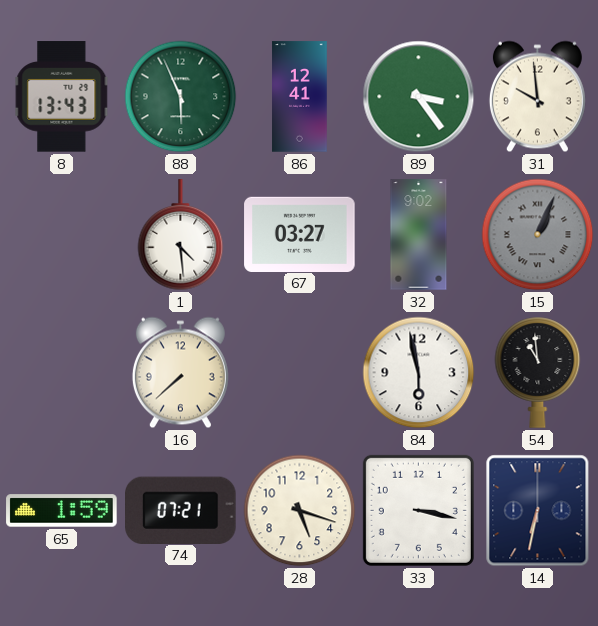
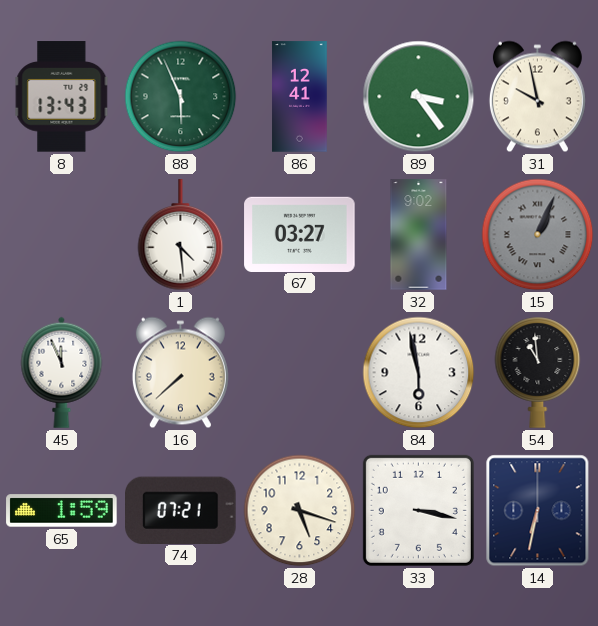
31: 9:59 -> 9:58
45: none -> 11:56
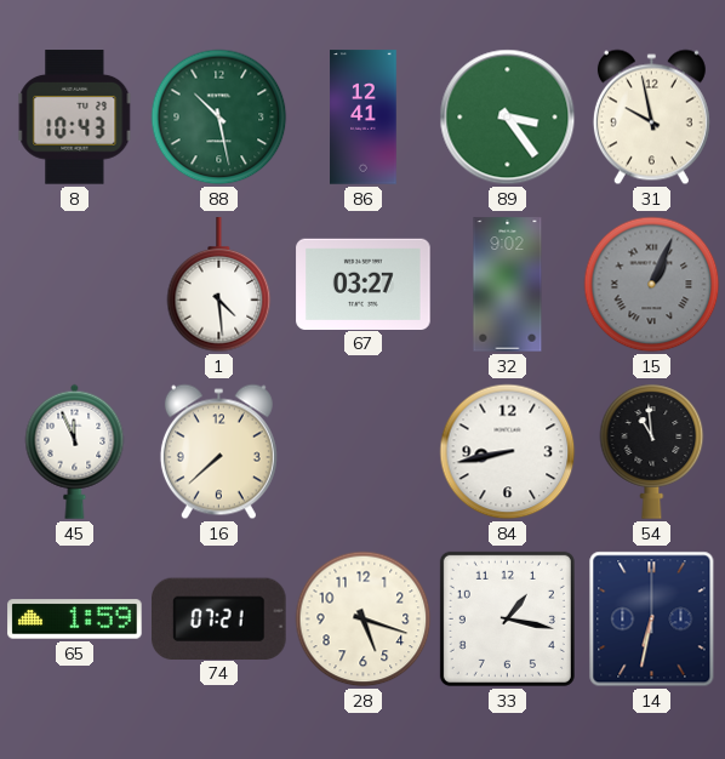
8: 13:43 -> 10:43
88: 5:56 -> 10:28
84: 5:58 -> 8:43
33: 3:17 -> 1:17
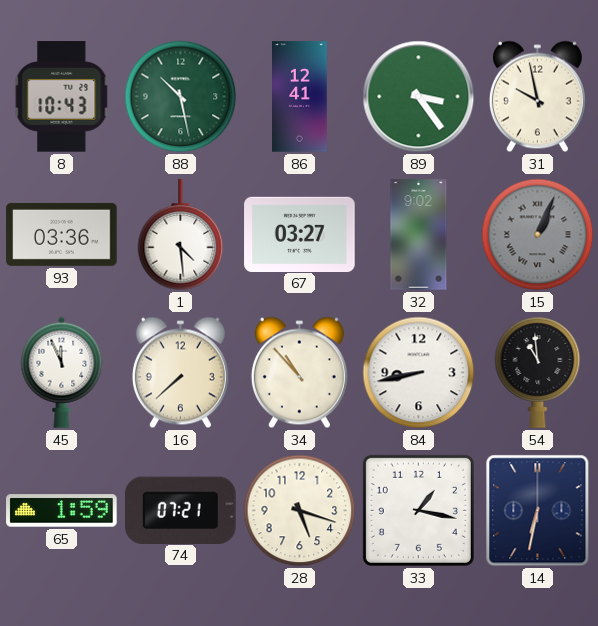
93: none -> 03:36
34: none -> 10:53
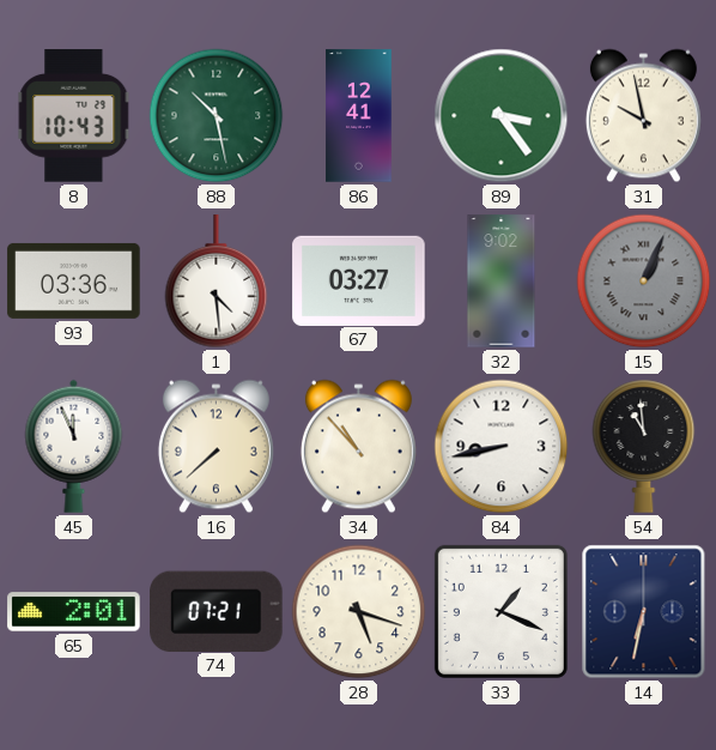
65: 1:59 -> 2:01
33: 1:17 -> 1:19
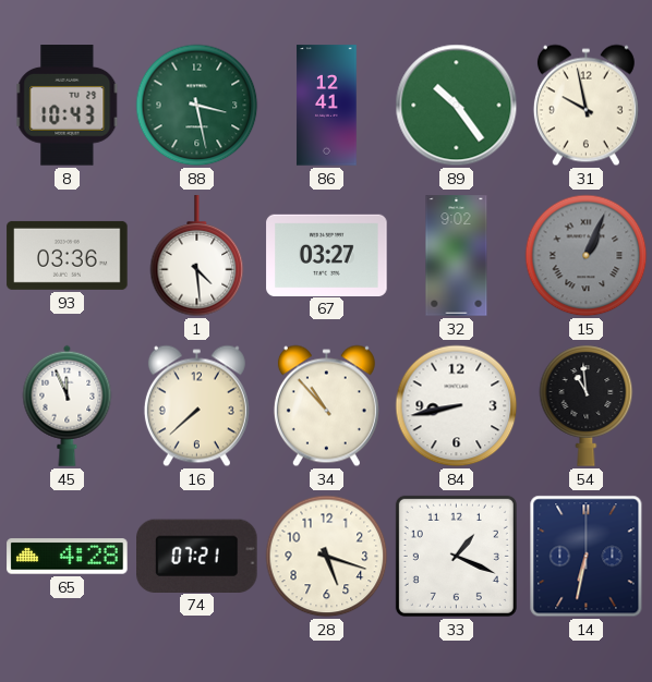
88: 10:28 -> 3:28
89: 3:24 -> 10:24
65: 2:01 -> 4:28
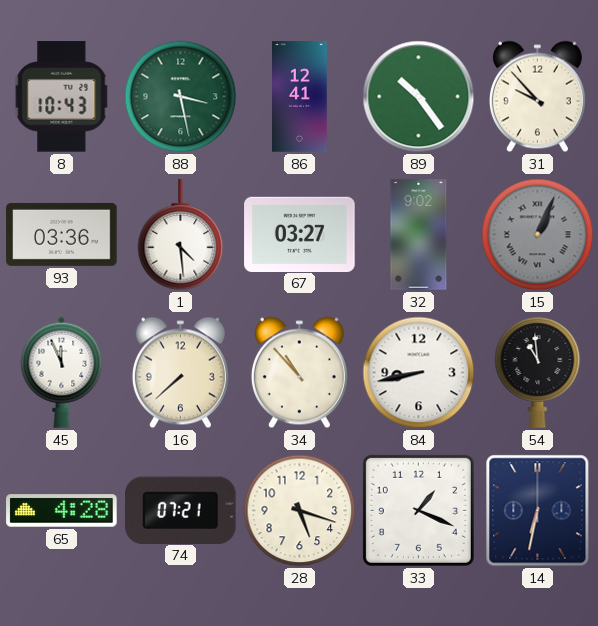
31: 9:58 -> 9:53
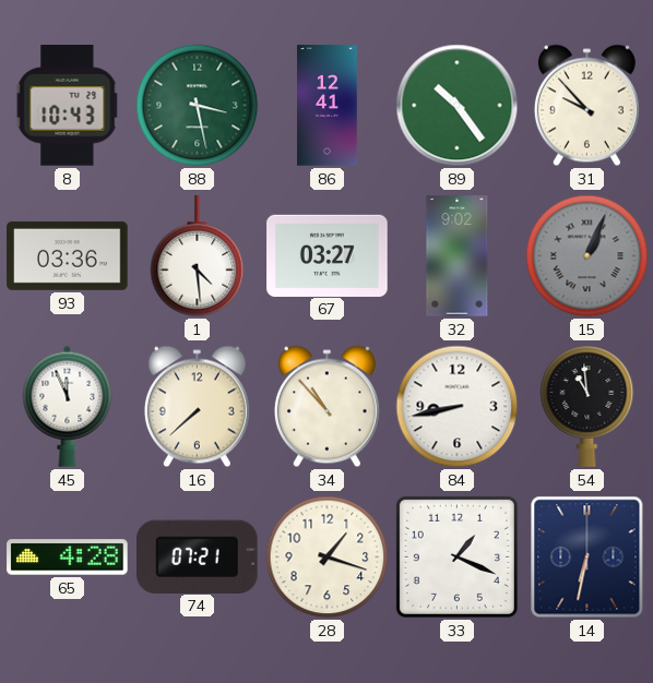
28: 5:18 -> 1:18
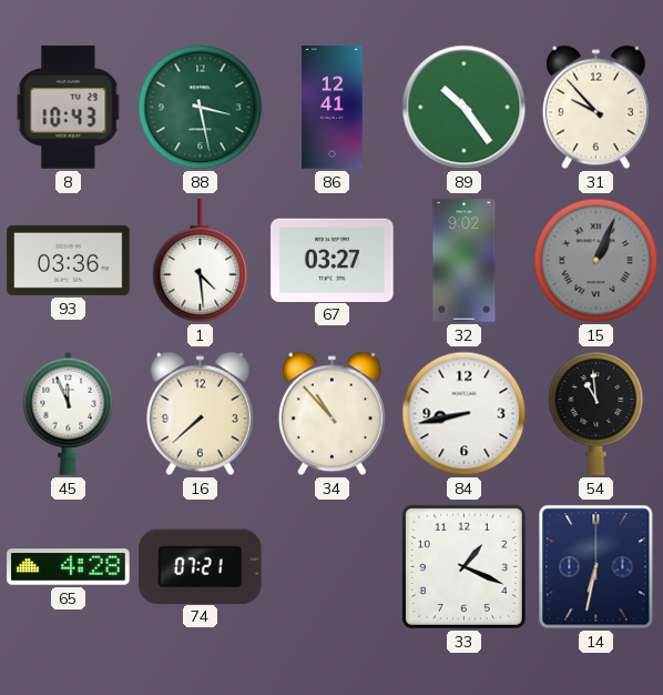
28: 1:18 -> none
